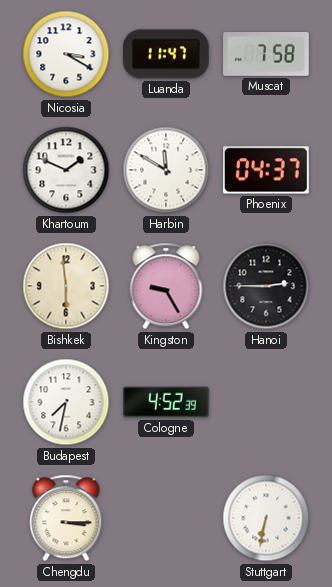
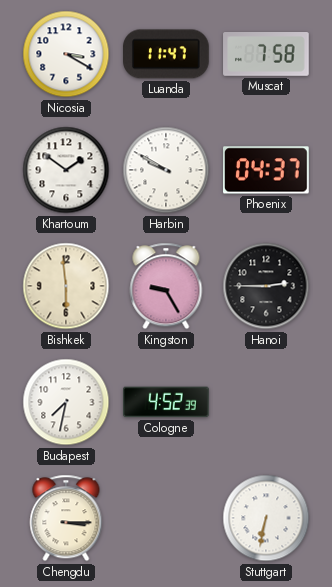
Khartoum: 1:49 -> 1:51
Harbin: 11:50 -> 9:50
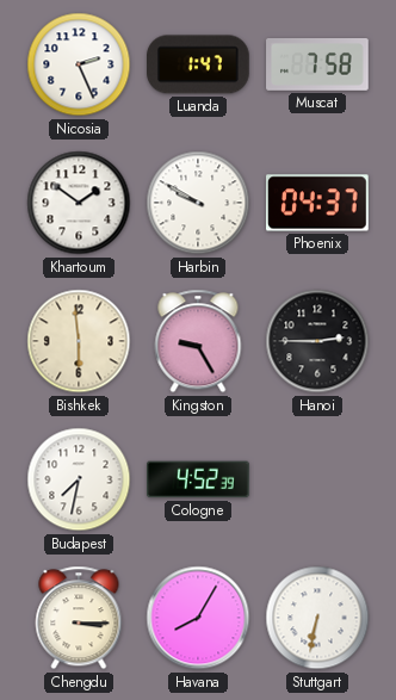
Nicosia: 3:20 -> 2:26
Luanda: 11:47 -> 1:47
Havana: none -> 8:05
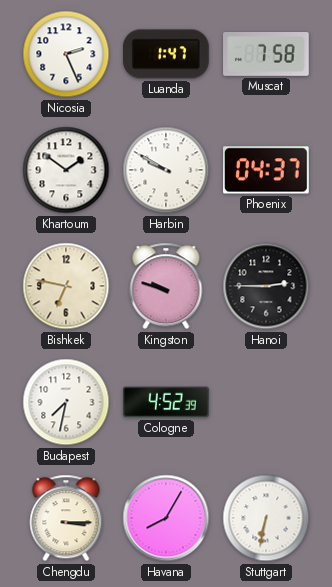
Bishkek: 5:59 -> 6:47
Kingston: 9:25 -> 9:48
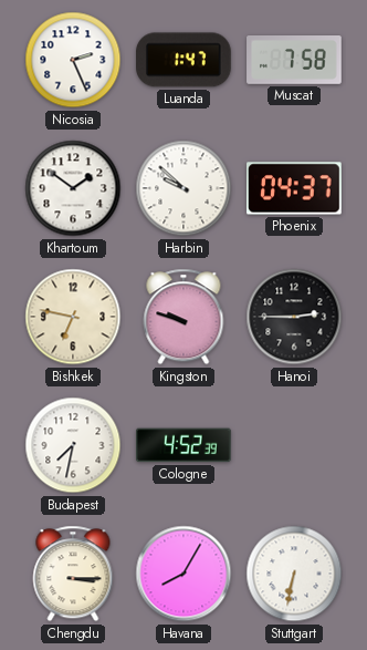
Harbin: 9:50 -> 9:52
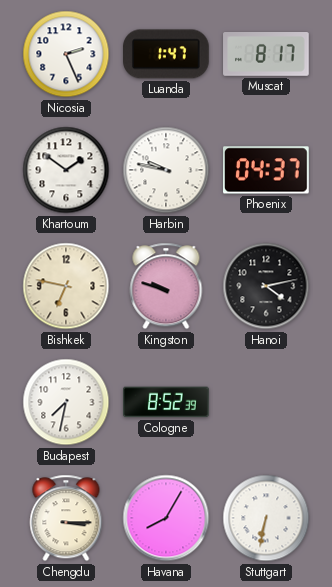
Muscat: 7:58 -> 8:17
Harbin: 9:52 -> 9:47
Hanoi: 2:45 -> 4:13
Cologne: 4:52 -> 8:52
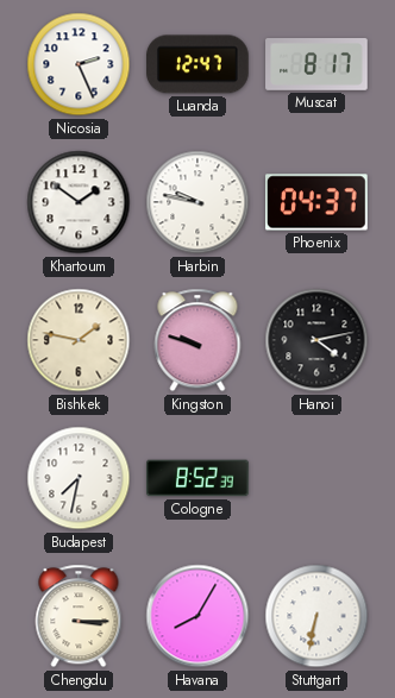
Luanda: 1:47 -> 12:47
Bishkek: 6:47 -> 1:47
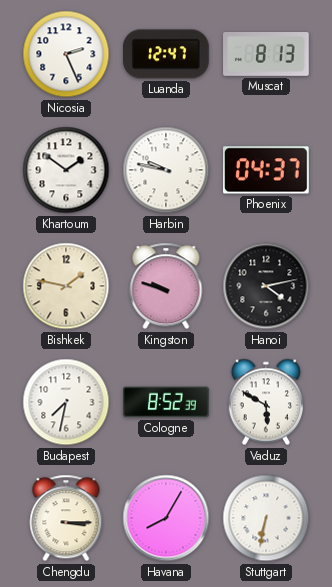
Muscat: 8:17 -> 8:13
Vaduz: none -> 5:50
